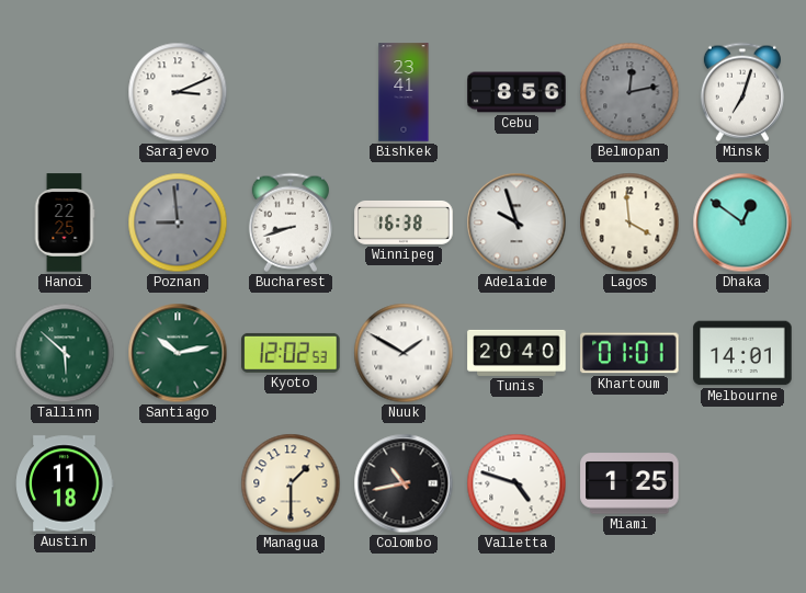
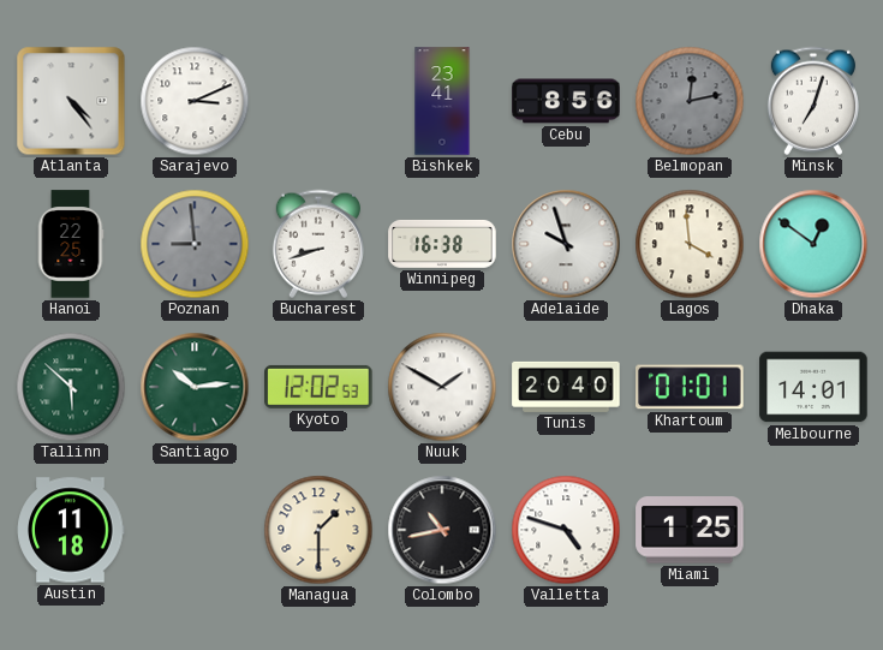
Atlanta: none -> 4:24
Santiago: 10:13 -> 10:14
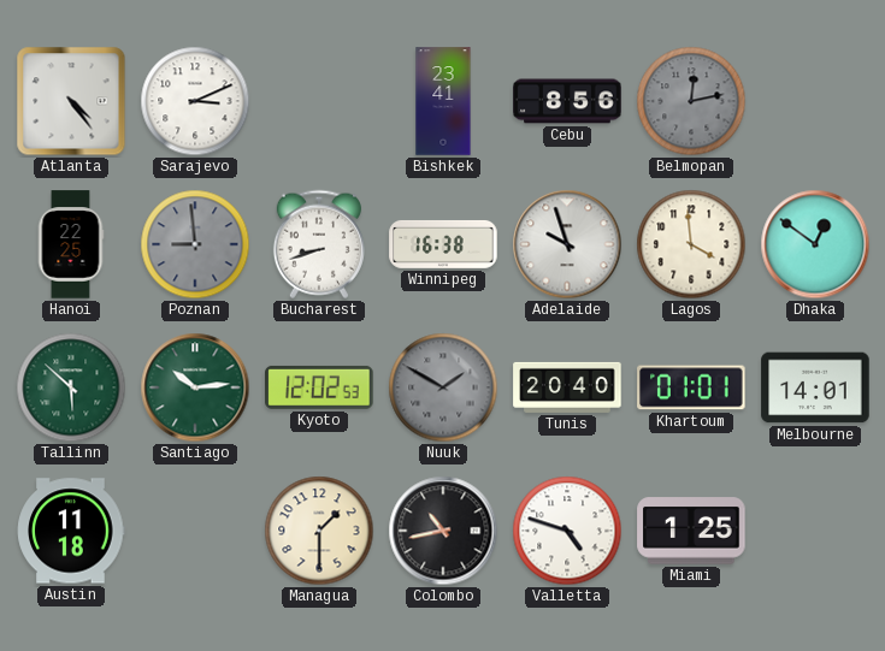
Minsk: 7:03 -> none
Nuuk dial: white -> grey
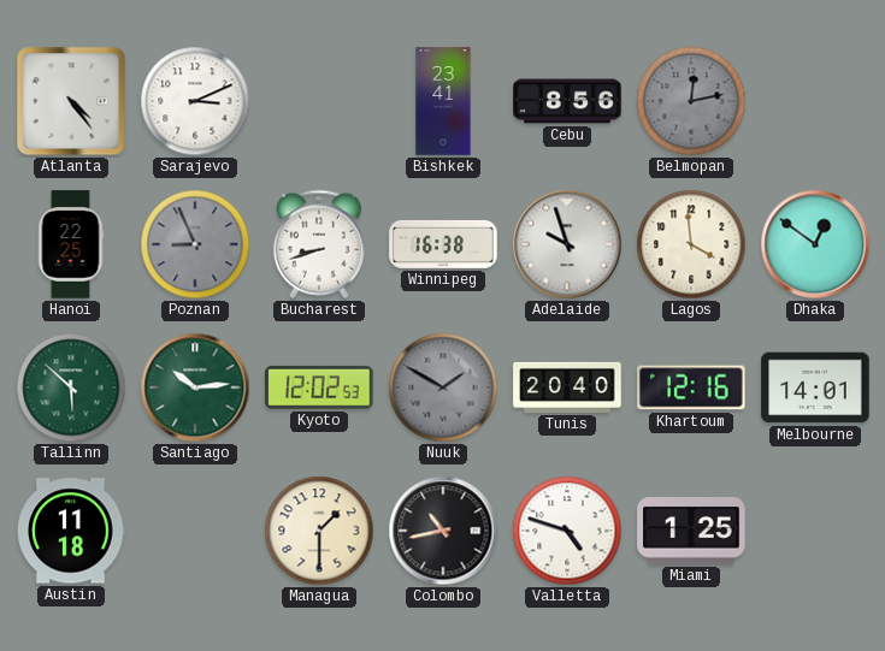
Poznan: 8:59 -> 8:56
Khartoum: 01:01 -> 12:16
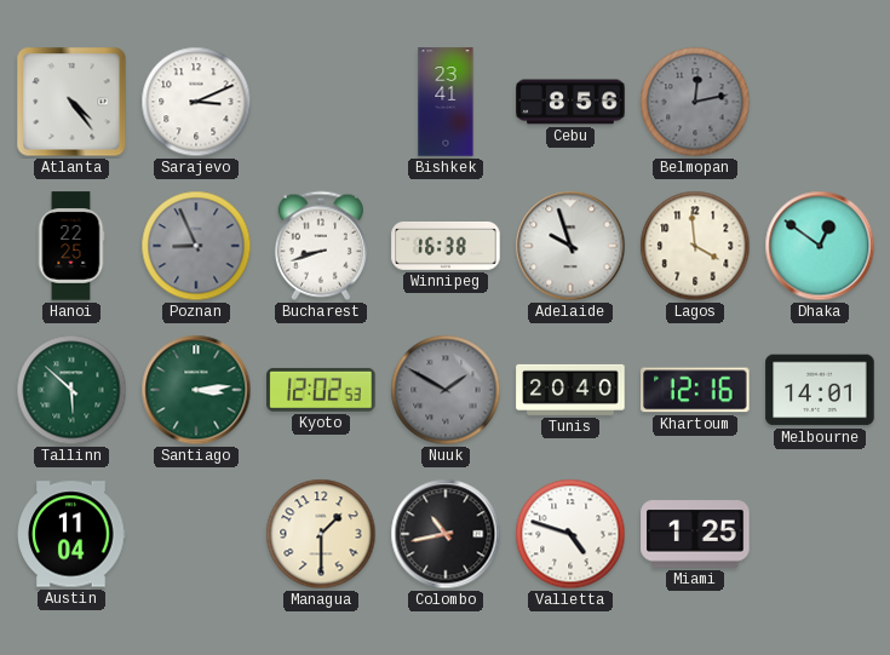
Santiago: 10:14 -> 3:14
Austin: 11:18 -> 11:04
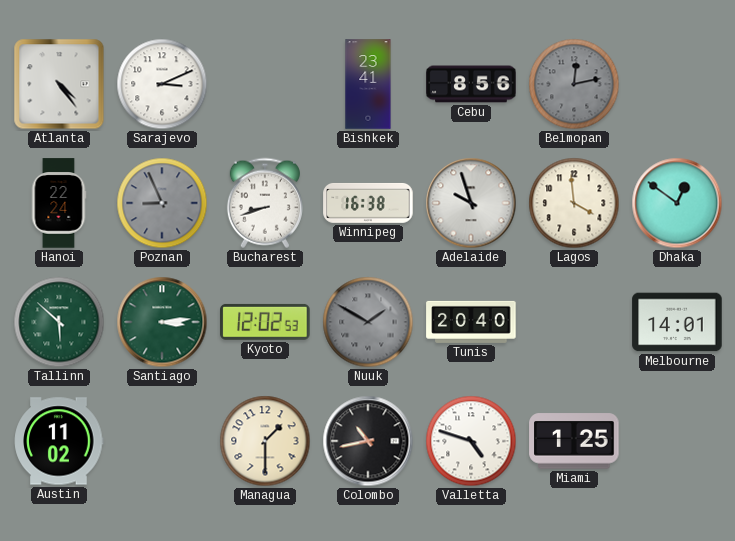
Hanoi: 22:25 -> 22:24
Khartoum: 12:16 -> none
Austin: 11:04 -> 11:02
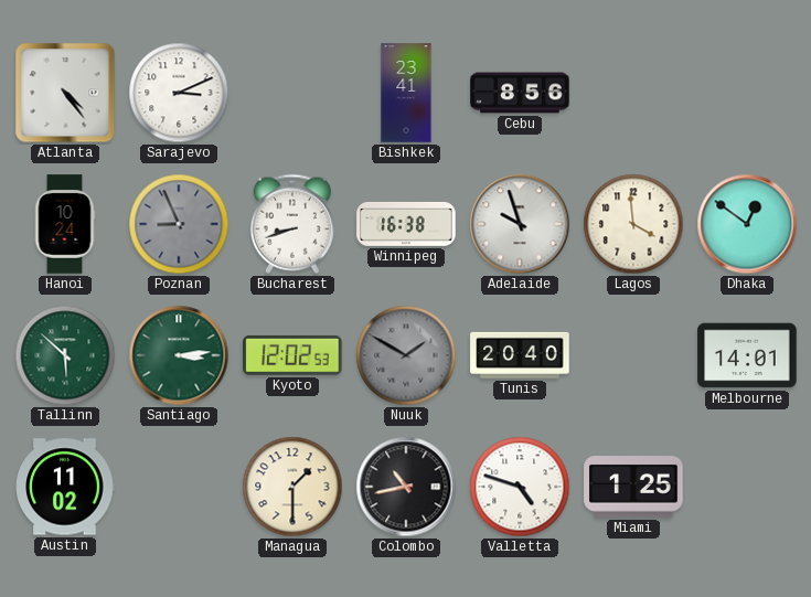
Belmopan: 12:13 -> none
Hanoi: 22:24 -> 10:24
